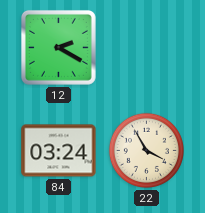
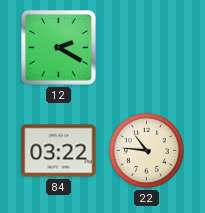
84: 03:24 -> 03:22
22: 3:55 -> 10:46
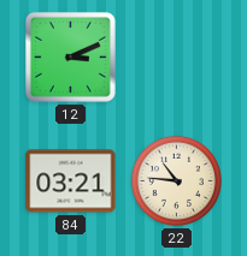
12: 2:20 -> 3:11
84: 03:22 -> 03:21
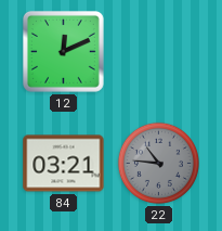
12: 3:11 -> 12:11
22 dial: cream -> grey
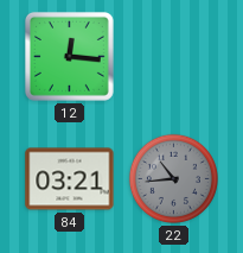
12: 12:11 -> 12:16
22: 10:46 -> 10:44
